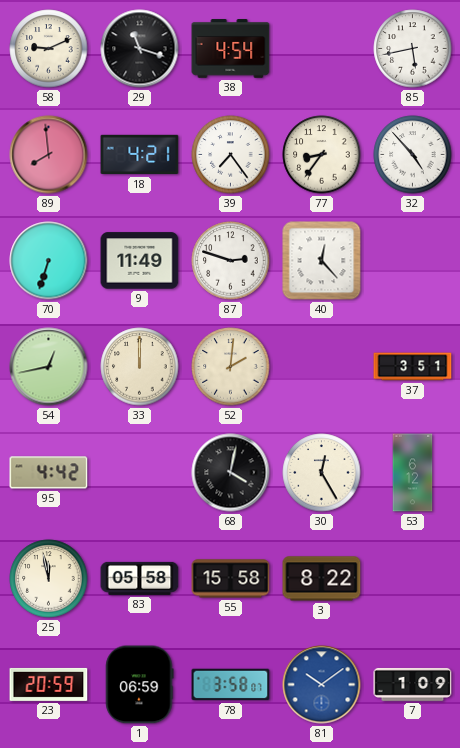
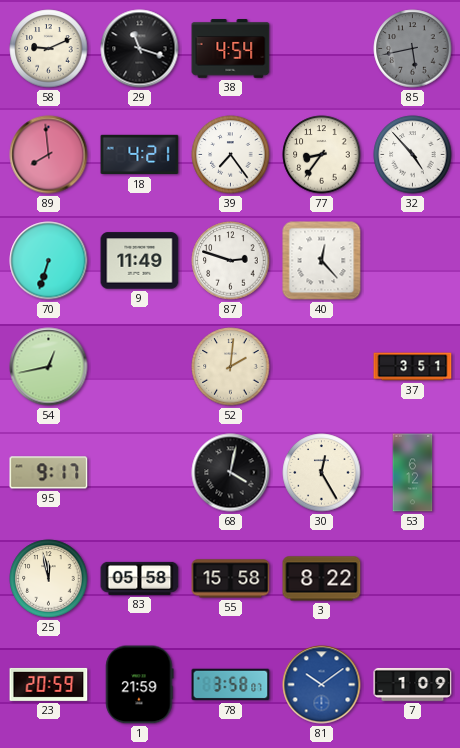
85 dial: white -> grey
33: 12:00 -> none
95: 4:42 -> 9:17
1: 06:59 -> 21:59
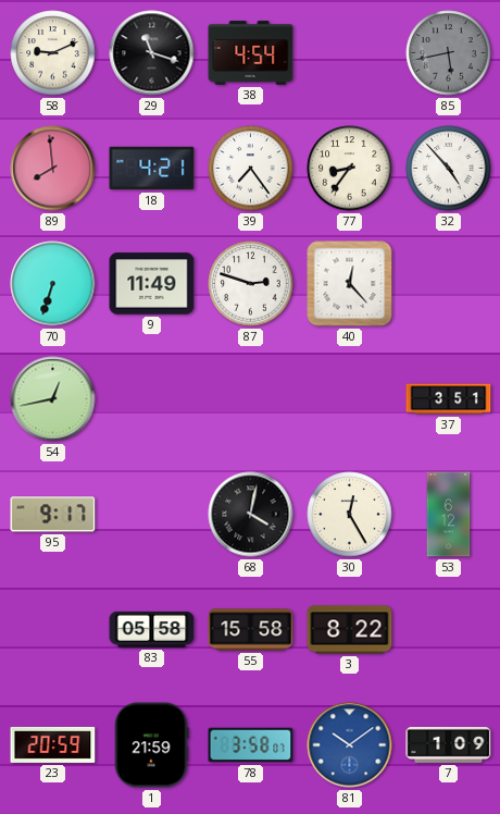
52: 2:01 -> none
25: 11:58 -> none
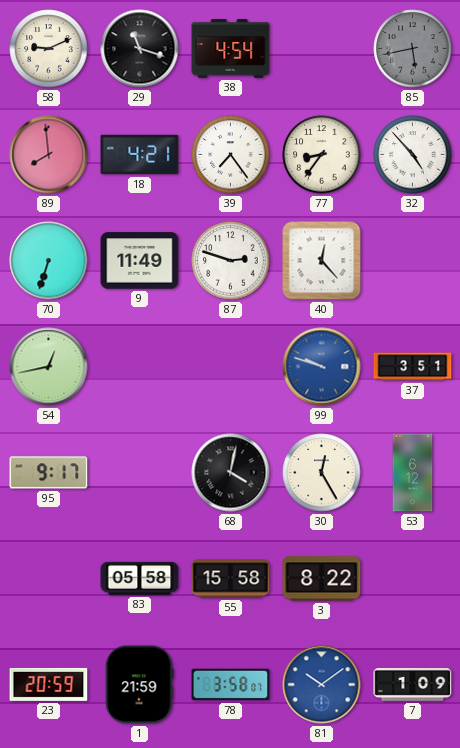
99: none -> 9:48
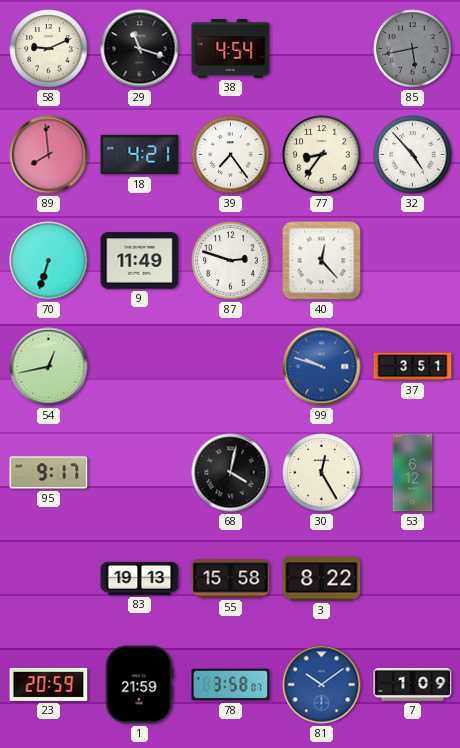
83: 05:58 -> 19:13
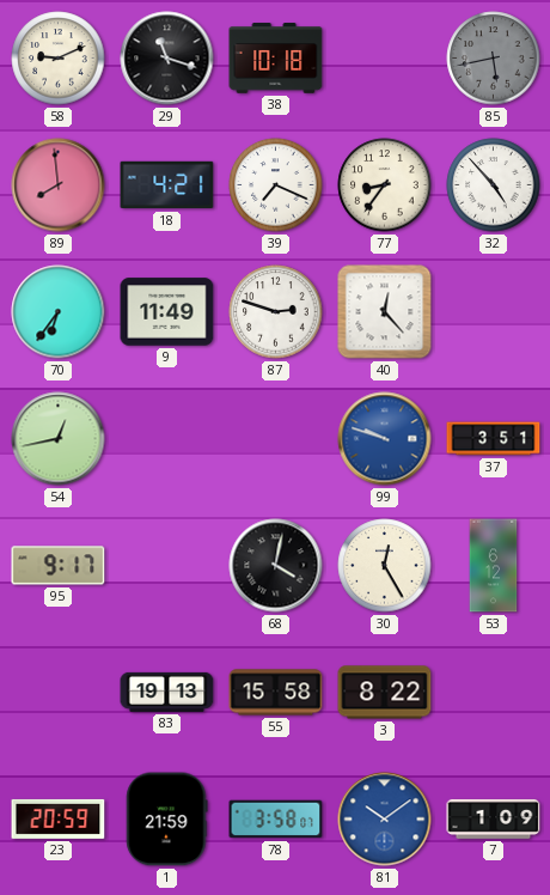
38: 4:54 -> 10:18
39: 7:24 -> 7:19
70: 6:33 -> 6:36
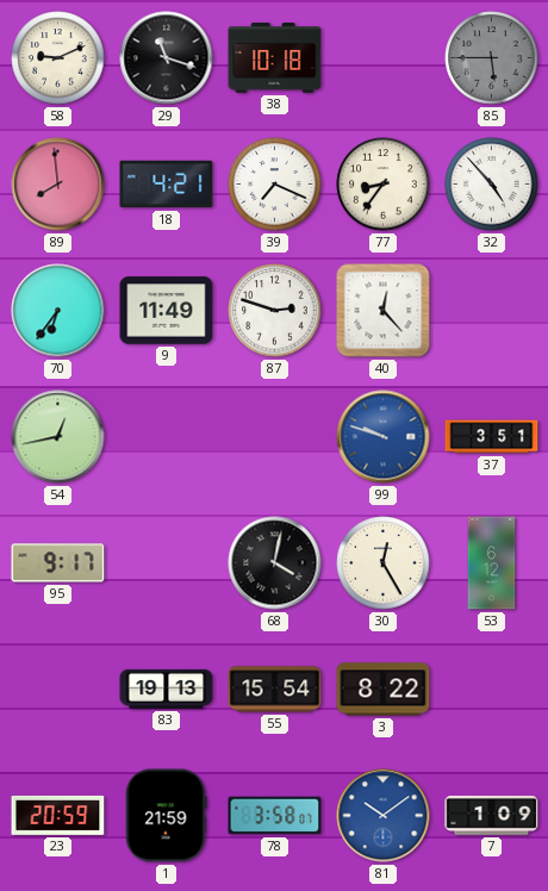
85: 5:43 -> 5:45
55: 15:58 -> 15:54
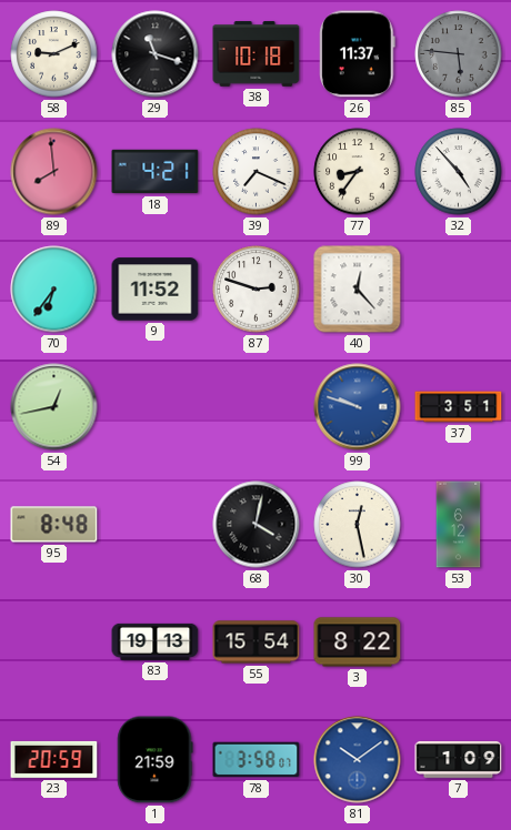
26: none -> 11:37
85: 5:45 -> 5:46
9: 11:49 -> 11:52
95: 9:17 -> 8:48
30: 12:25 -> 12:28
